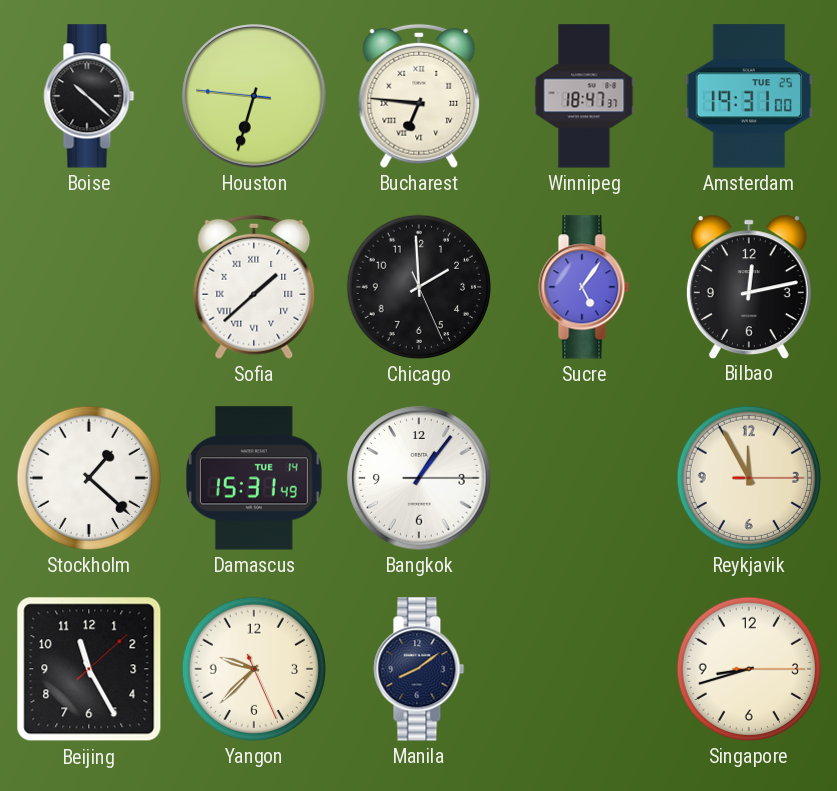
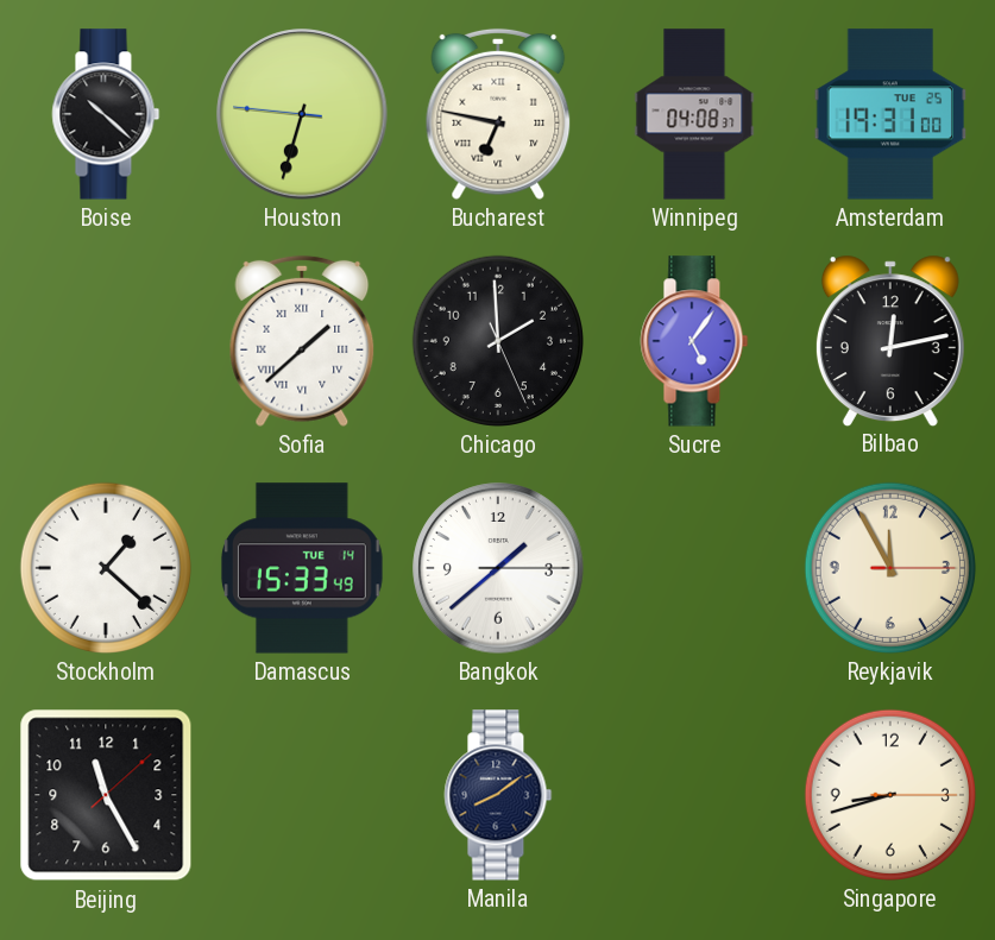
Bucharest: 6:46 -> 6:47
Winnipeg: 18:47 -> 04:08
Damascus: 15:31 -> 15:33
Bangkok: 1:06 -> 1:38
Yangon: 9:37 -> none
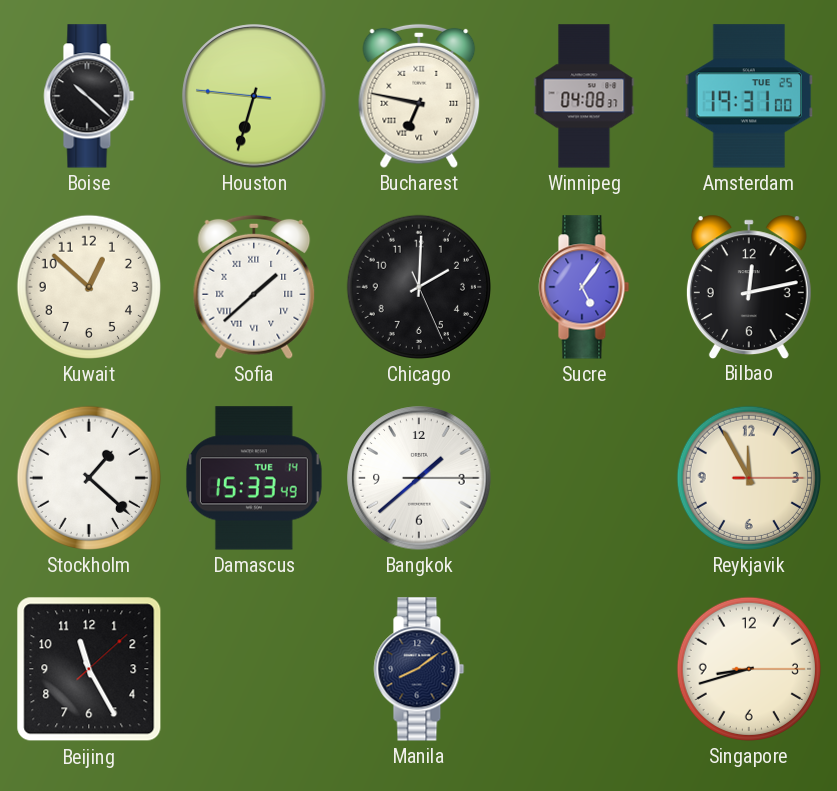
Kuwait: none -> 12:52
Chicago: 1:59 -> 2:00
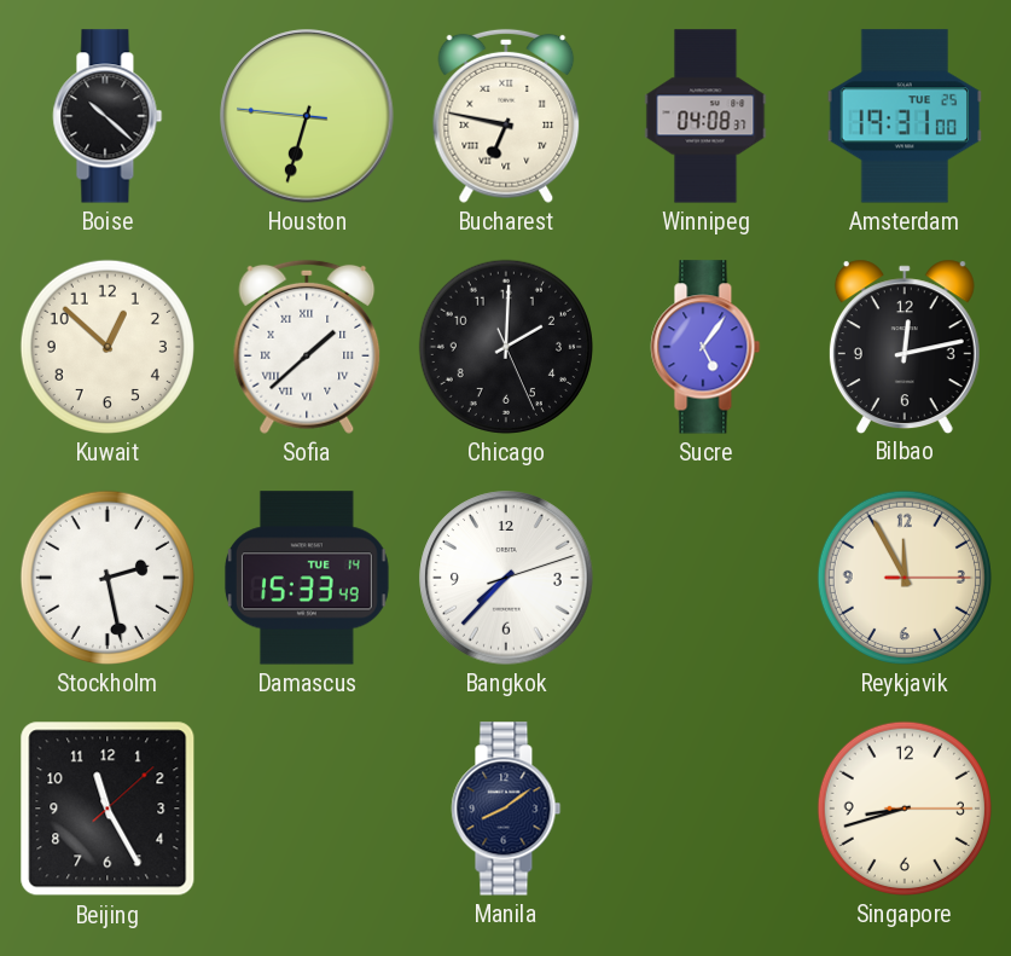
Stockholm: 1:22 -> 2:28
Bangkok: 1:38 -> 7:37
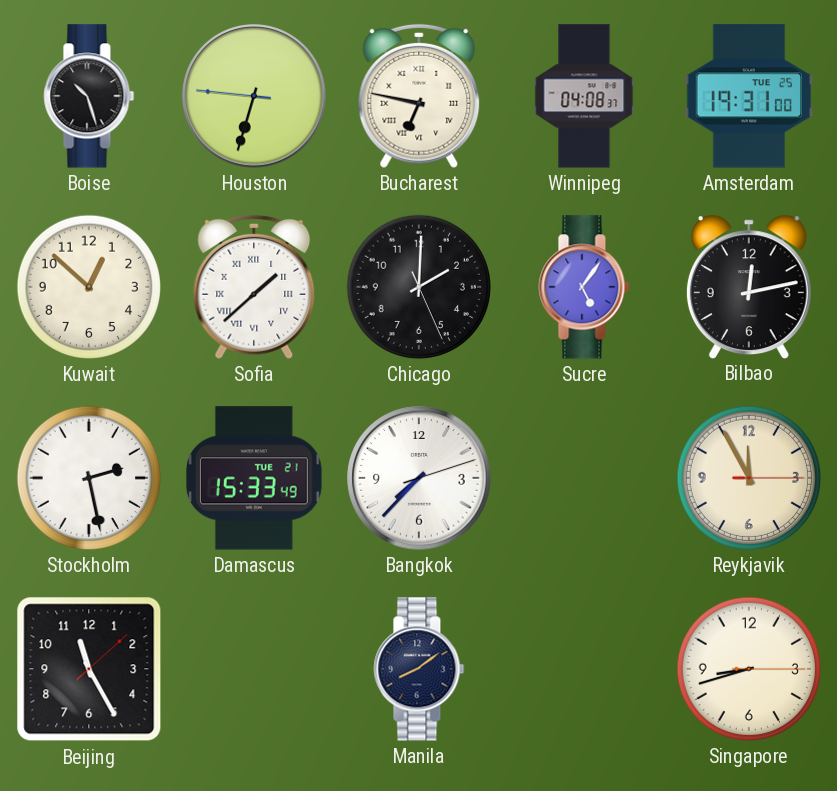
Boise: 10:22 -> 10:27
Damascus date: TUE 14 -> TUE 21
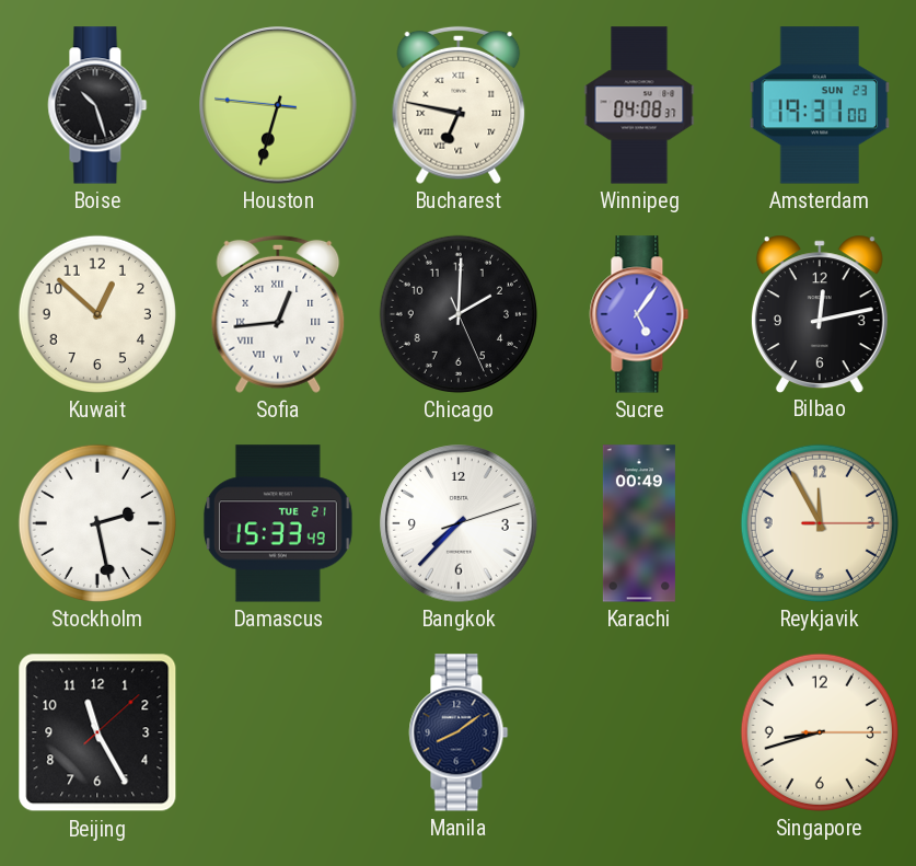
Amsterdam date: TUE 25 -> SUN 23
Sofia: 1:38 -> 12:44
Karachi: none -> 00:49
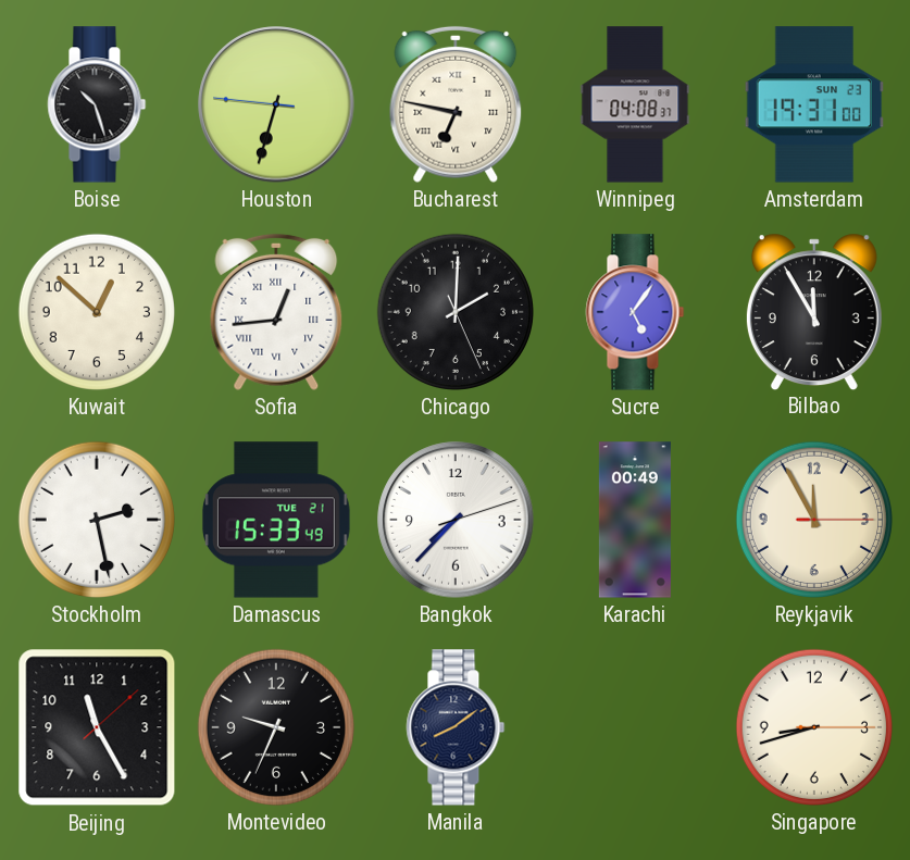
Bilbao: 12:13 -> 11:55
Montevideo: none -> 9:34
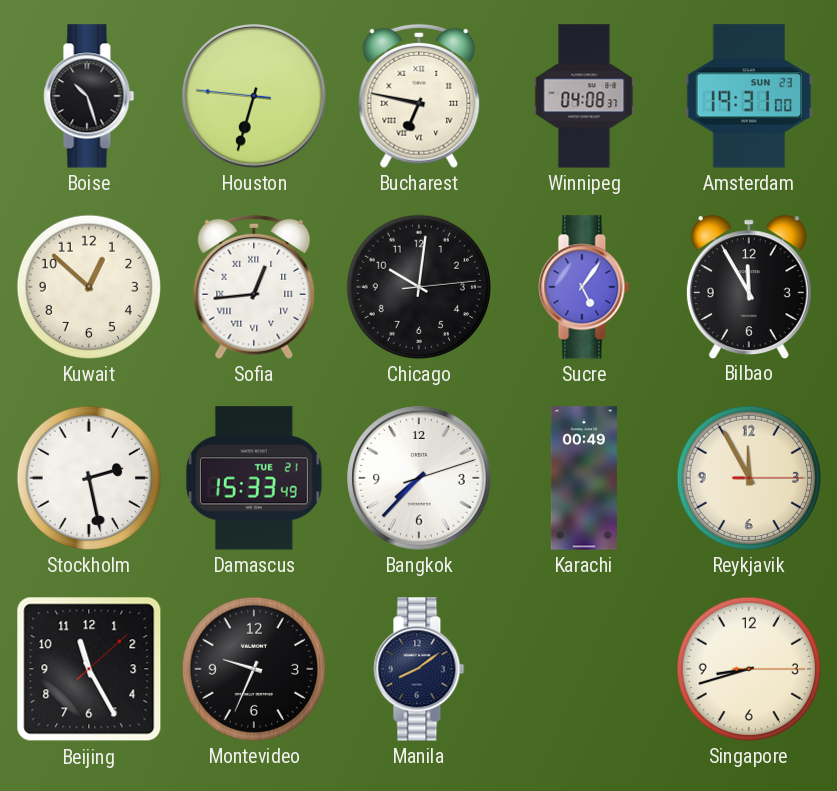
Chicago: 2:00 -> 10:01
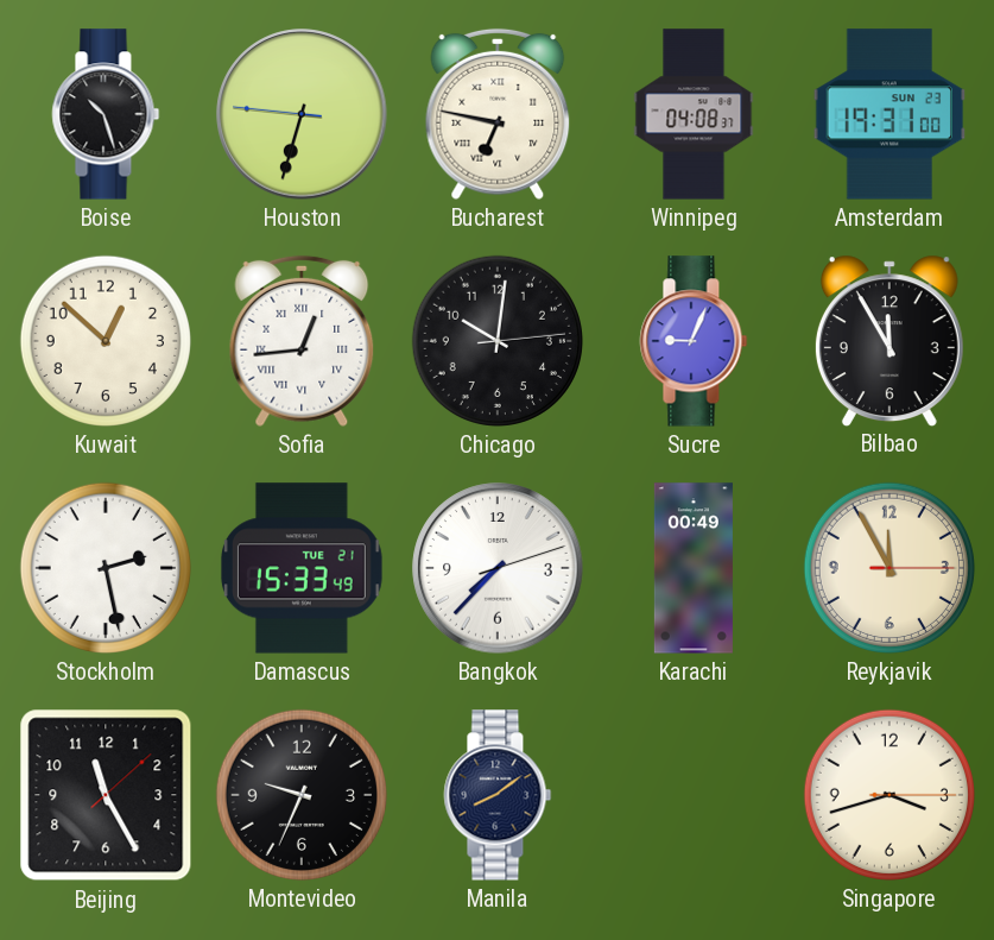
Sucre: 5:06 -> 9:04
Singapore: 8:42 -> 3:42
